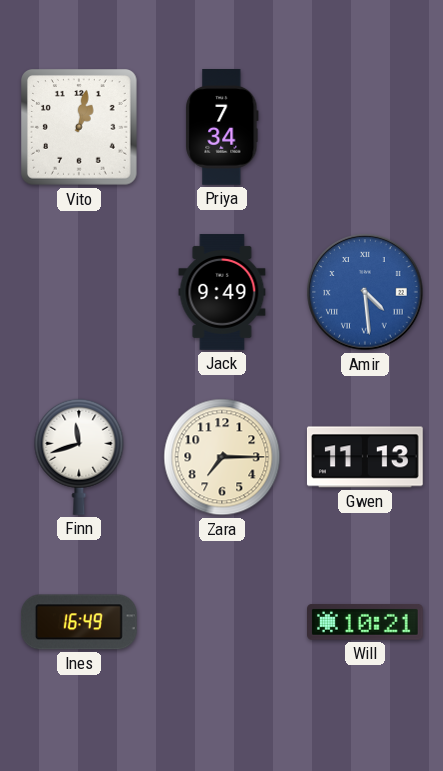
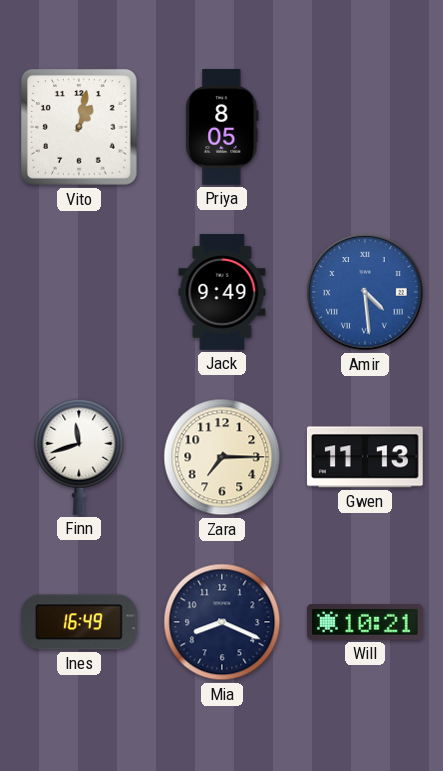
Priya: 7:34 -> 8:05
Mia: none -> 8:19
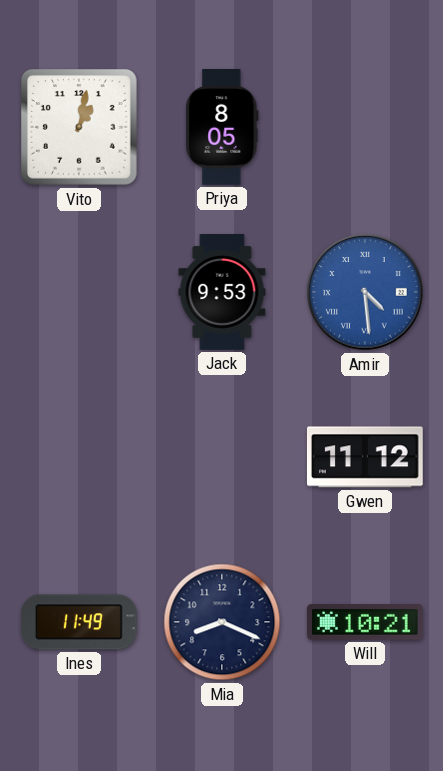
Jack: 9:49 -> 9:53
Finn: 11:42 -> none
Zara: 7:15 -> none
Gwen: 11:13 -> 11:12
Ines: 16:49 -> 11:49
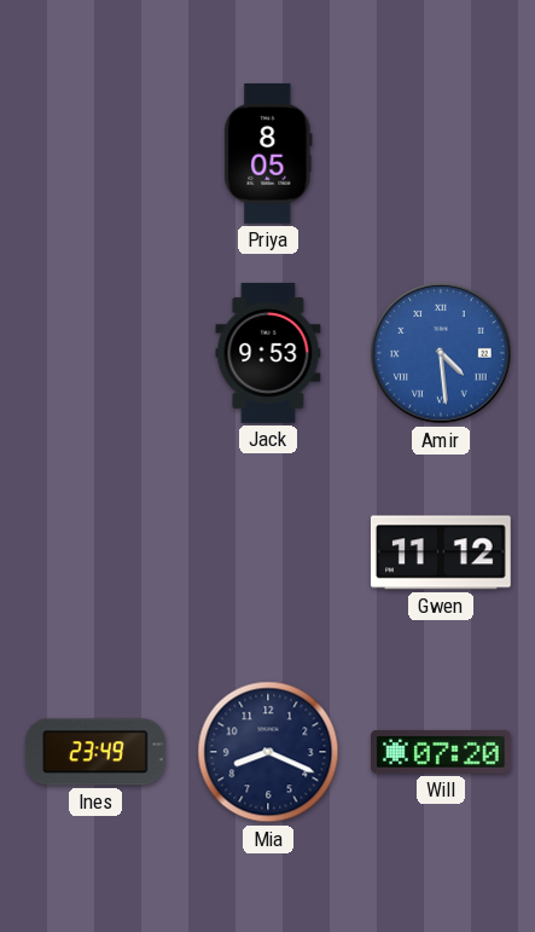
Vito: 1:02 -> none
Ines: 11:49 -> 23:49
Will: 10:21 -> 07:20
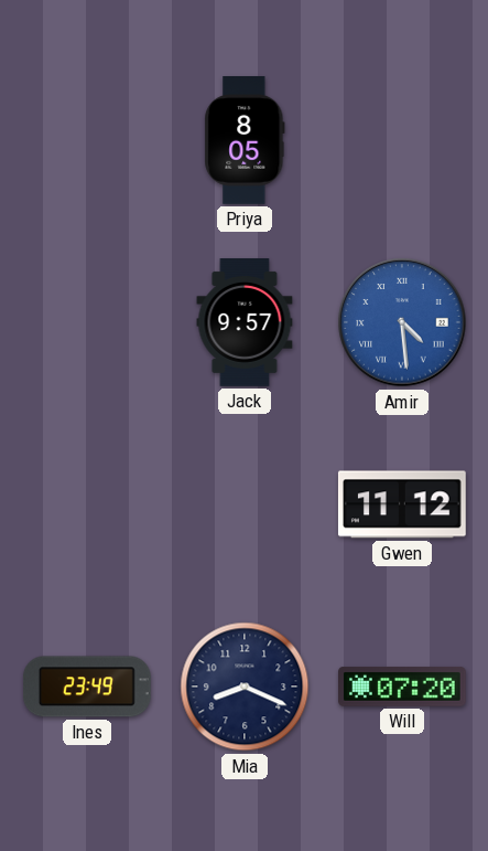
Jack: 9:53 -> 9:57
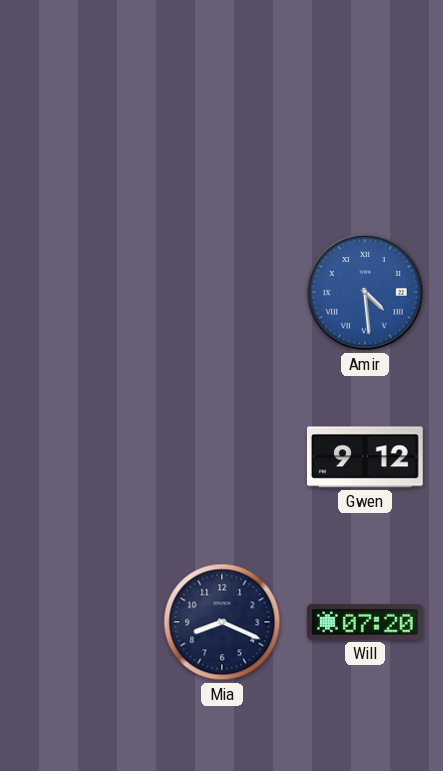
Priya: 8:05 -> none
Jack: 9:57 -> none
Gwen: 11:12 -> 9:12
Ines: 23:49 -> none
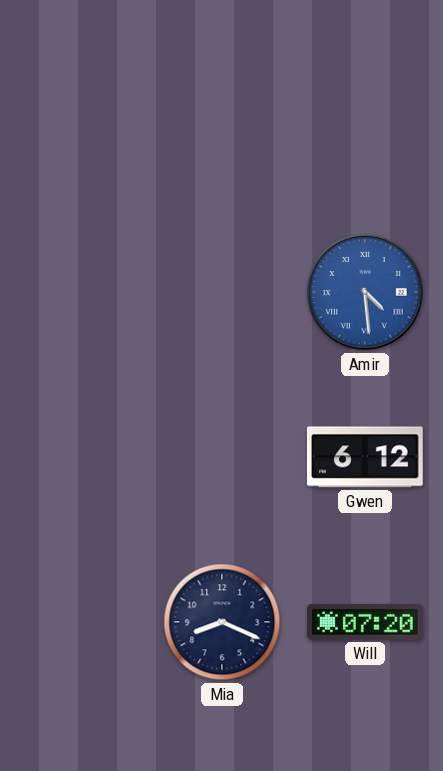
Gwen: 9:12 -> 6:12
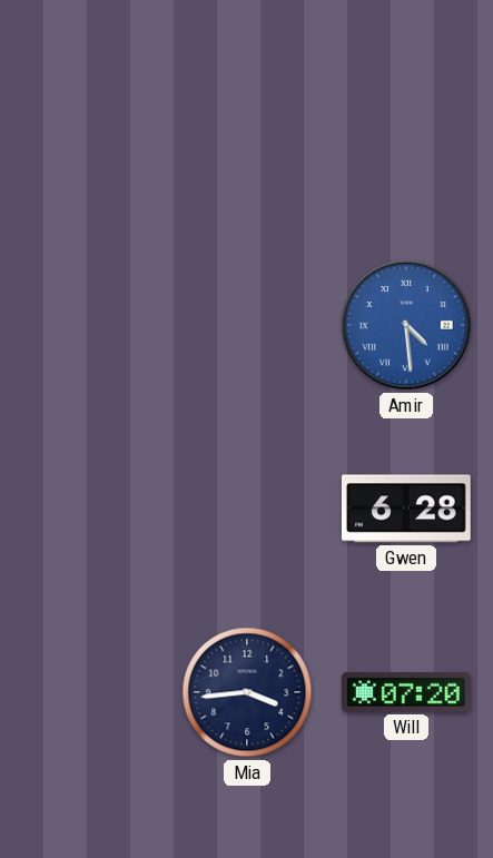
Gwen: 6:12 -> 6:28
Mia: 8:19 -> 3:44
